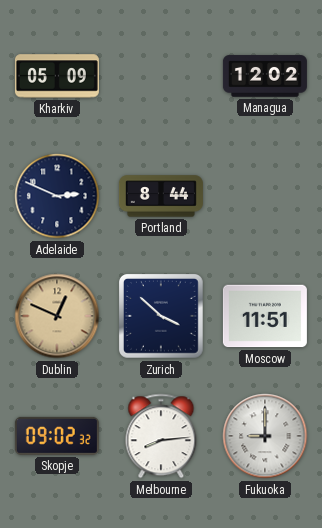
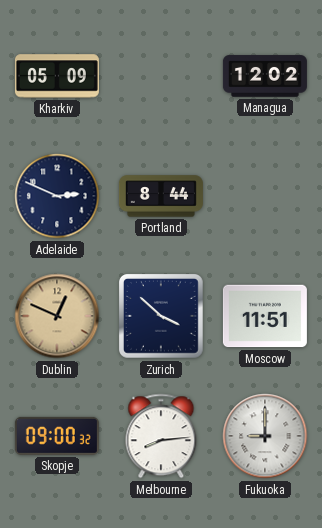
Skopje: 09:02 -> 09:00
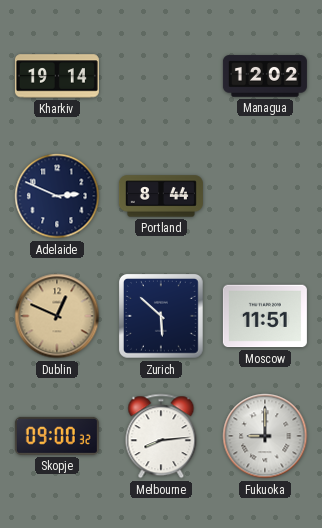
Kharkiv: 05:09 -> 19:14
Zurich: 3:52 -> 5:52
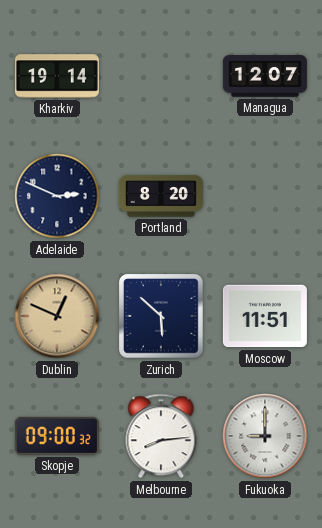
Managua: 12:02 -> 12:07
Portland: 8:44 -> 8:20
